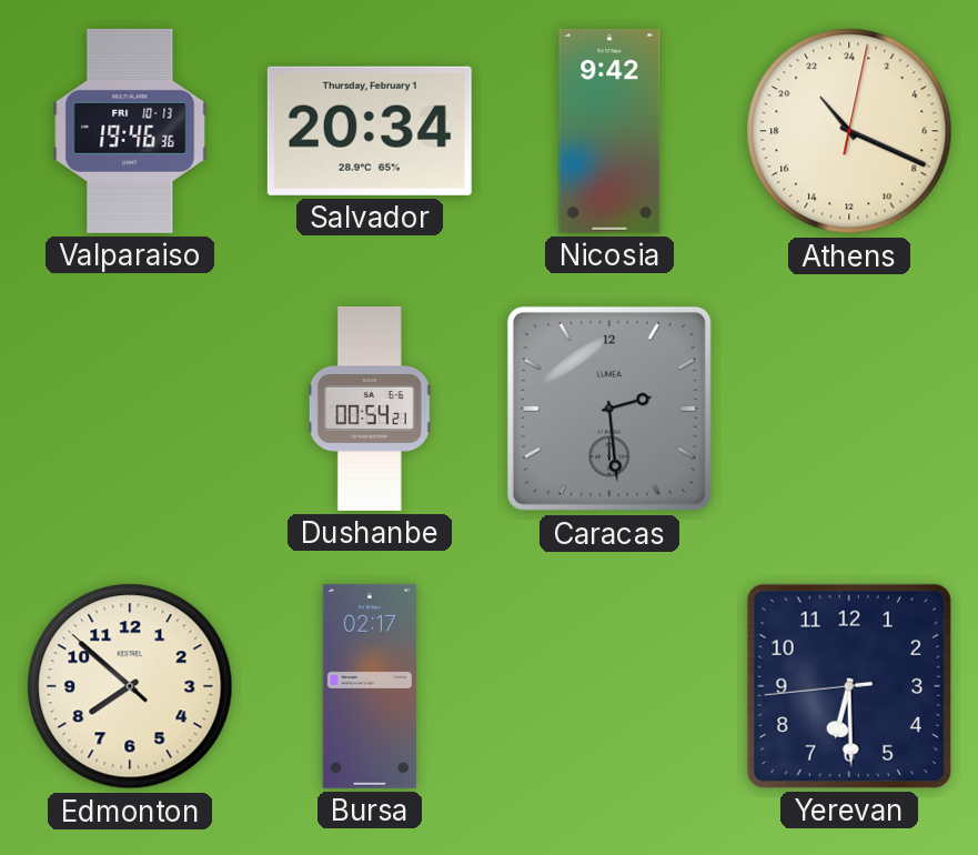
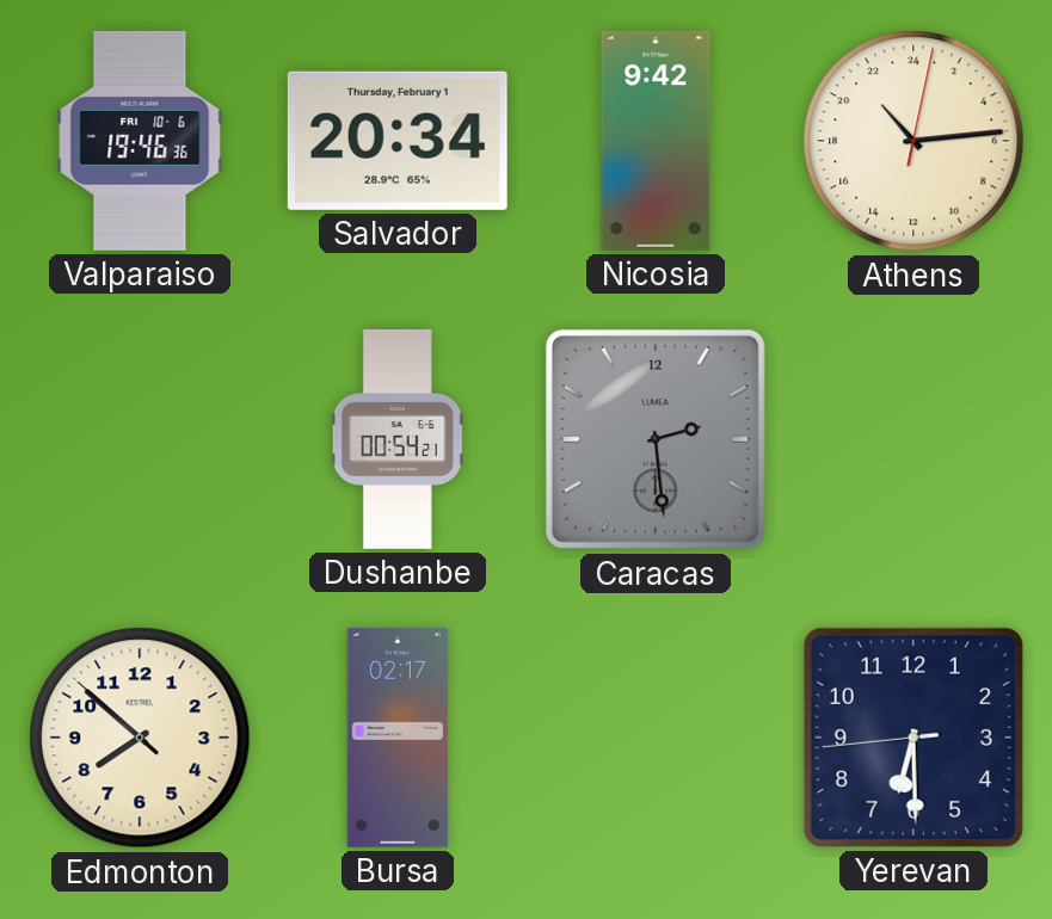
Valparaiso date: FRI 10-13 -> FRI 10-6
Athens: 21:19 -> 21:14
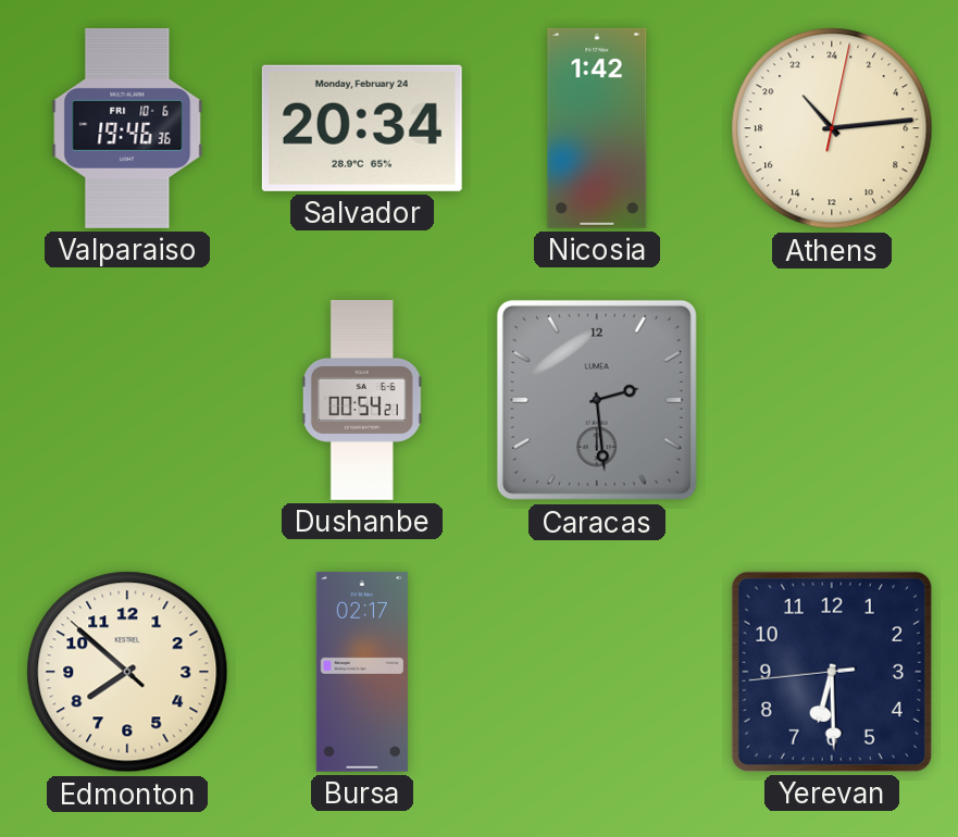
Salvador date: Thursday, February 1 -> Monday, February 24
Nicosia: 9:42 -> 1:42
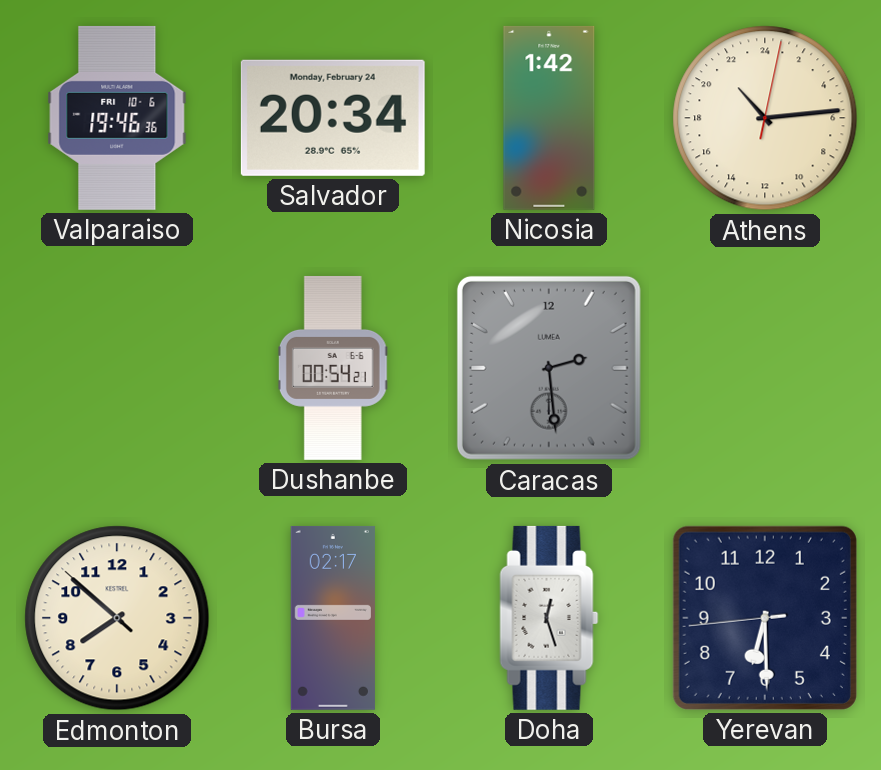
Doha: none -> 12:27
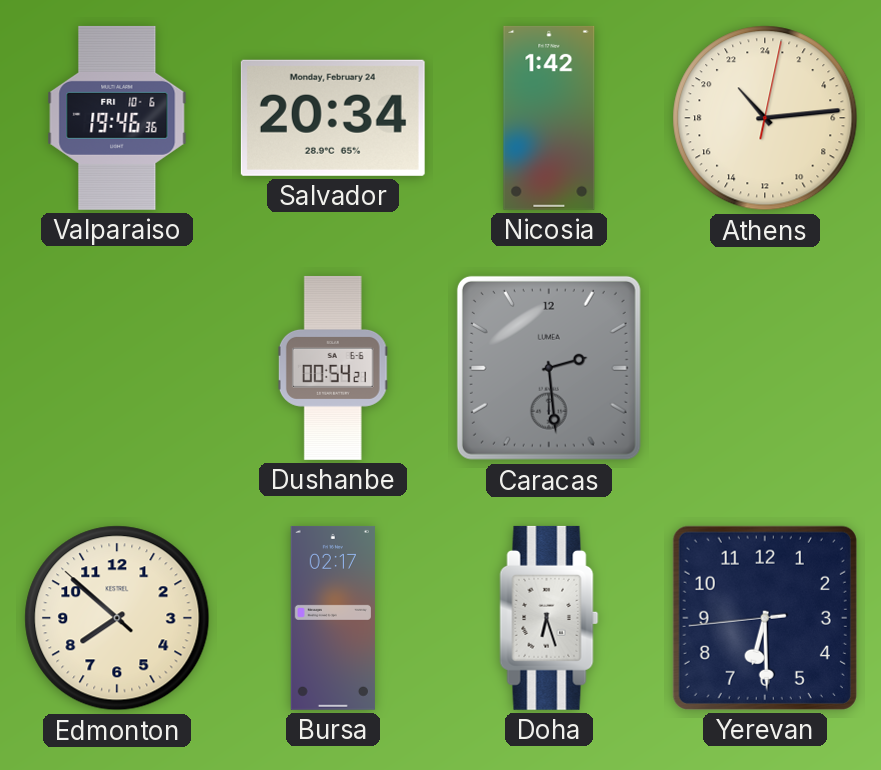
Doha: 12:27 -> 6:27
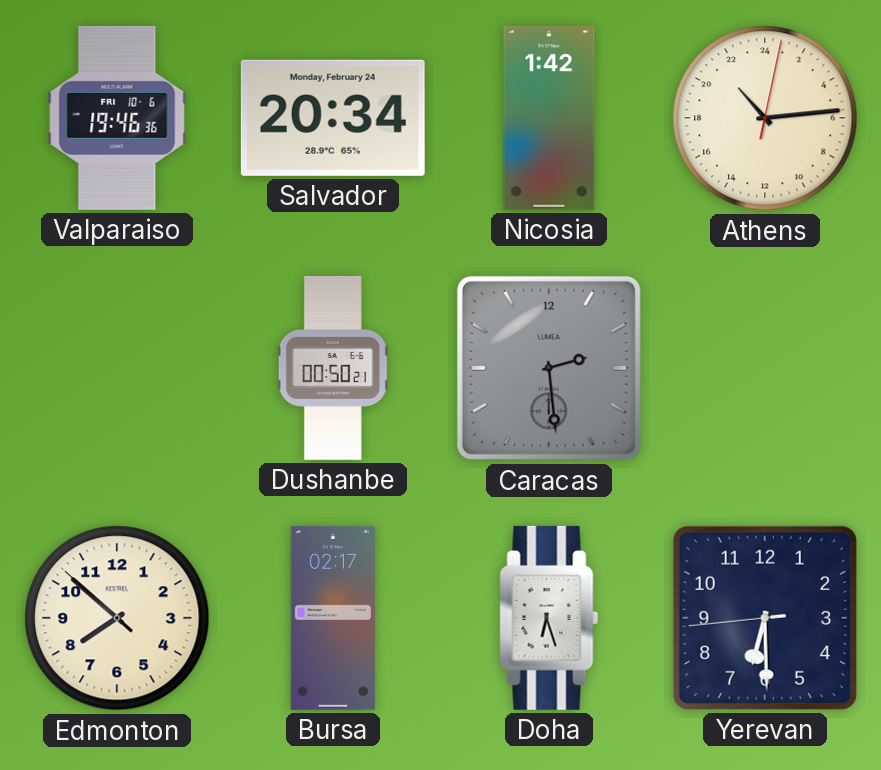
Dushanbe: 00:54 -> 00:50
